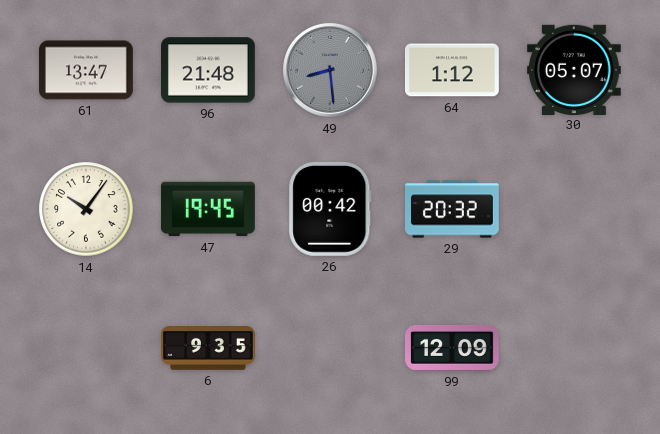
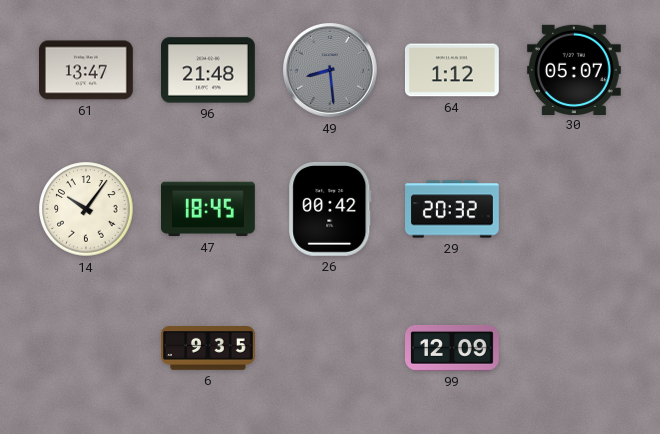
47: 19:45 -> 18:45
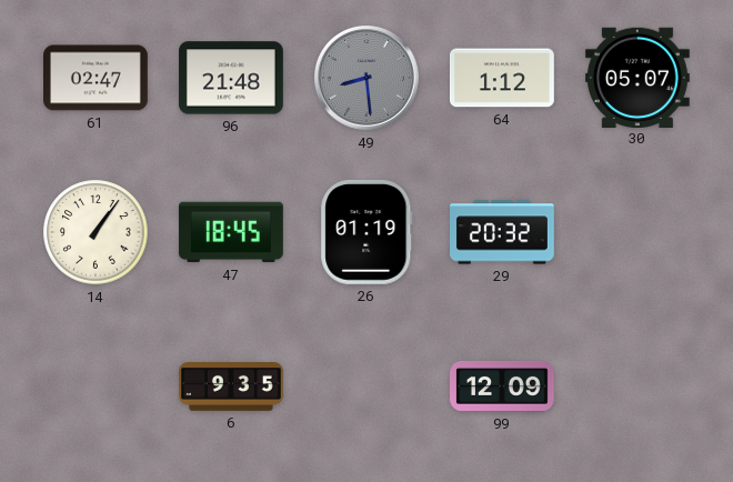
61: 13:47 -> 02:47
14: 10:06 -> 1:06
26: 00:42 -> 01:19
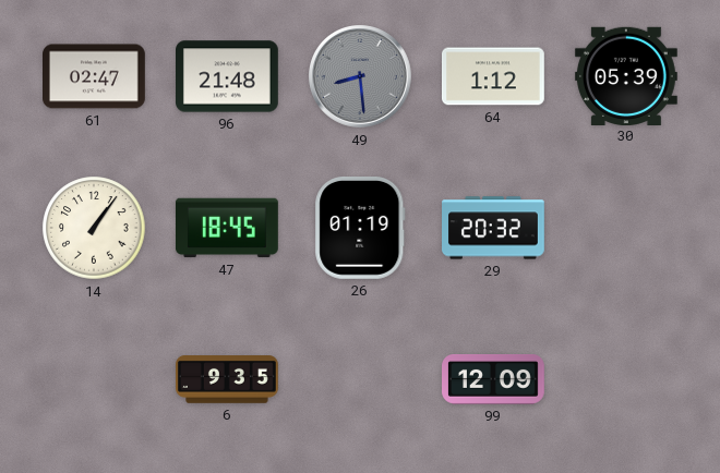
30: 05:07 -> 05:39
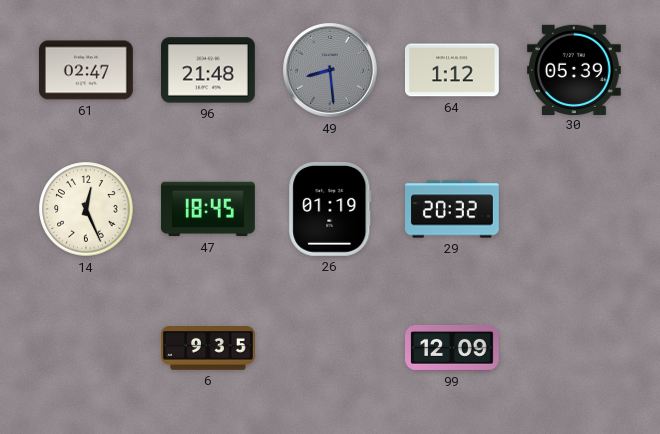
14: 1:06 -> 12:26
